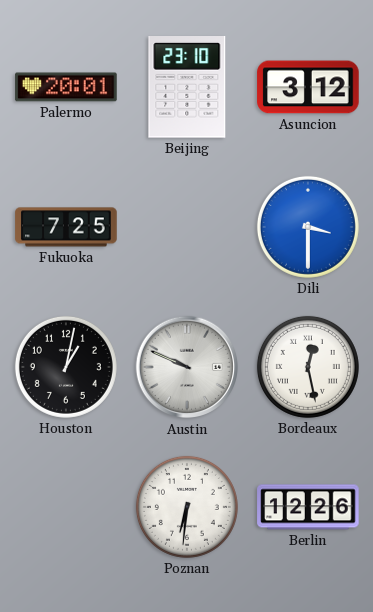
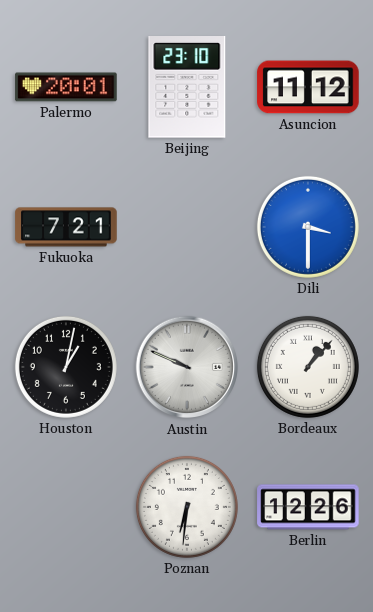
Asuncion: 3:12 -> 11:12
Fukuoka: 7:25 -> 7:21
Bordeaux: 12:28 -> 1:07
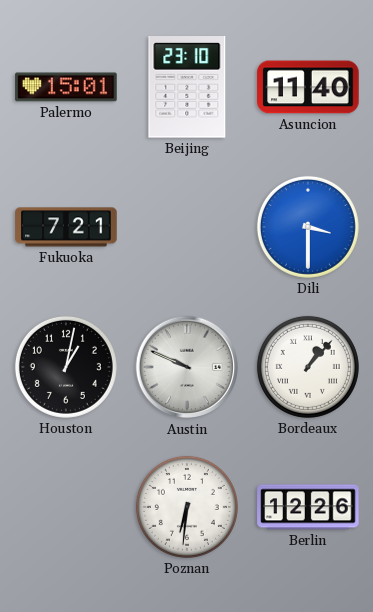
Palermo: 20:01 -> 15:01
Asuncion: 11:12 -> 11:40
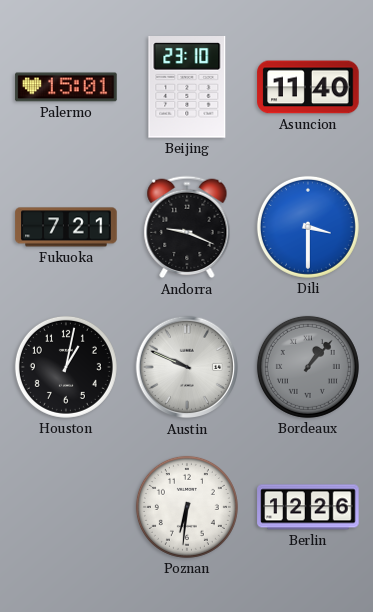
Andorra: none -> 9:19
Bordeaux dial: white -> grey
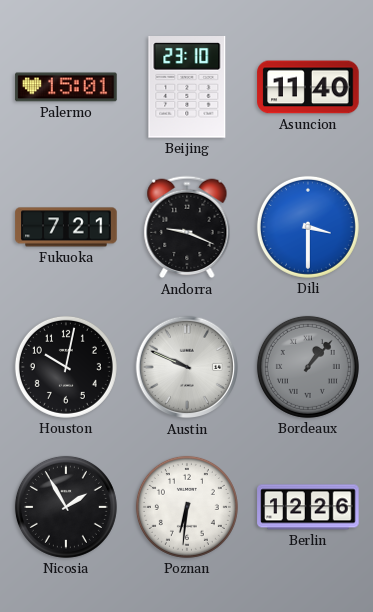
Houston: 1:02 -> 10:02
Nicosia: none -> 1:55
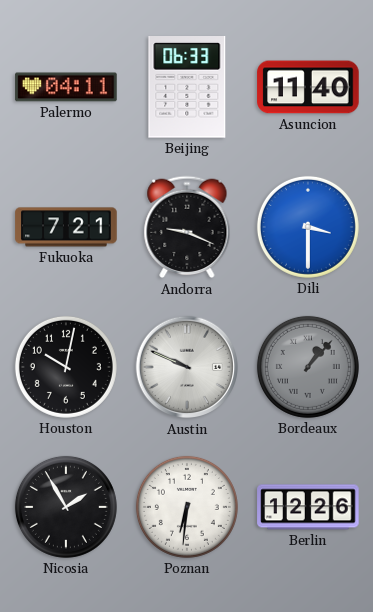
Palermo: 15:01 -> 04:11
Beijing: 23:10 -> 06:33
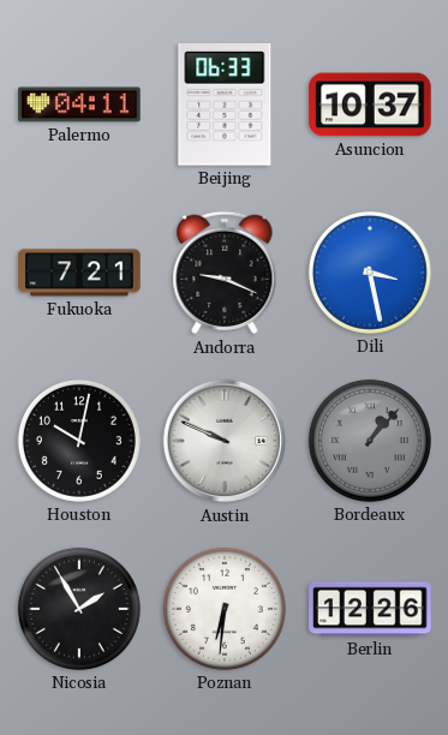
Asuncion: 11:40 -> 10:37
Dili: 3:30 -> 3:28
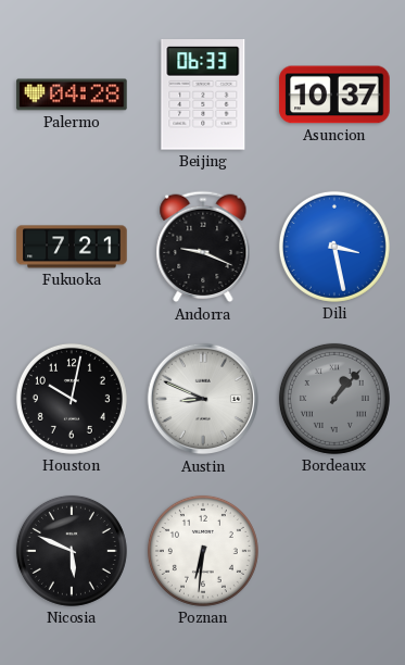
Palermo: 04:11 -> 04:28
Austin: 9:49 -> 8:49
Nicosia: 1:55 -> 5:49
Berlin: 12:26 -> none
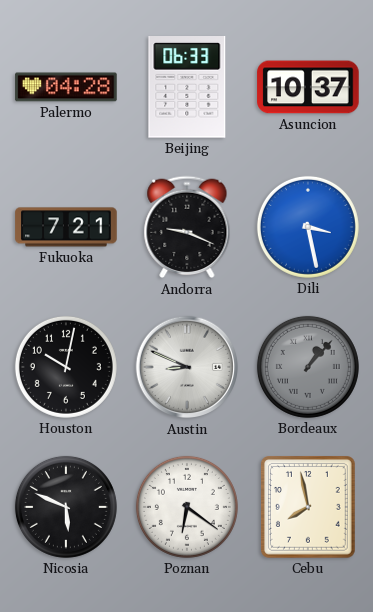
Poznan: 6:31 -> 6:21
Cebu: none -> 7:58
